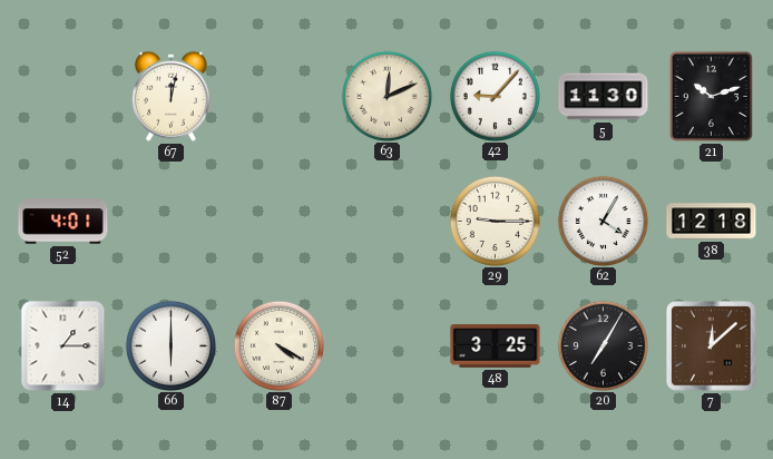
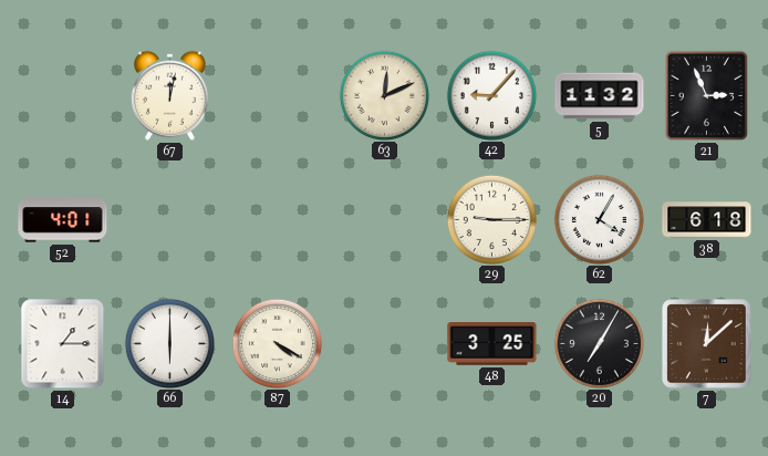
5: 11:30 -> 11:32
21: 10:12 -> 2:56
38: 12:18 -> 6:18
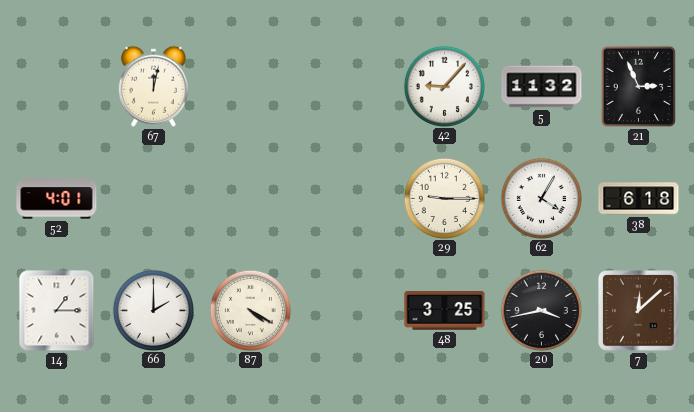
63: 12:11 -> none
66: 6:00 -> 2:00
20: 7:05 -> 3:43
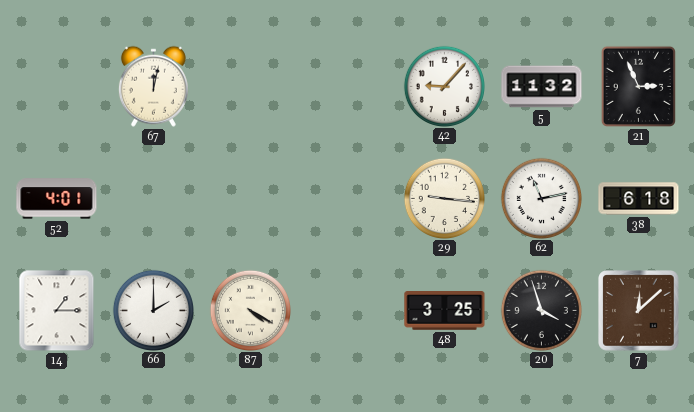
29: 9:15 -> 9:16
62: 4:05 -> 11:13
20: 3:43 -> 3:57
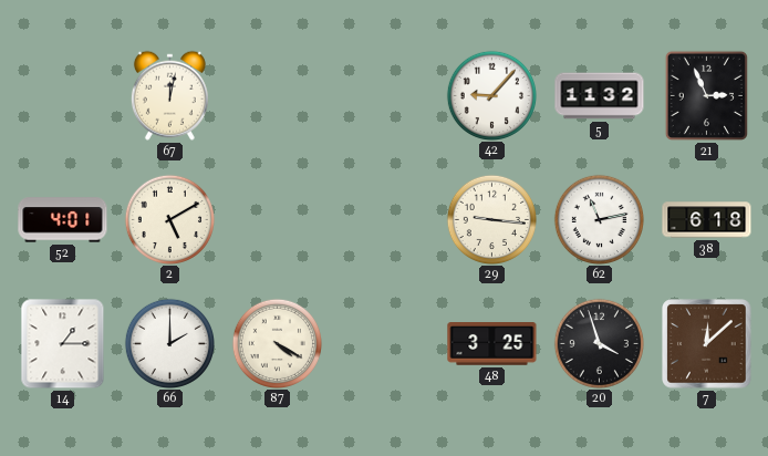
2: none -> 5:10
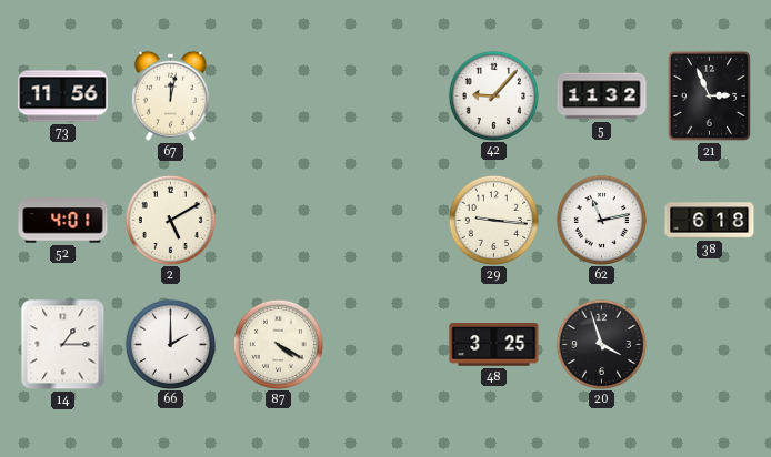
73: none -> 11:56
7: 12:08 -> none
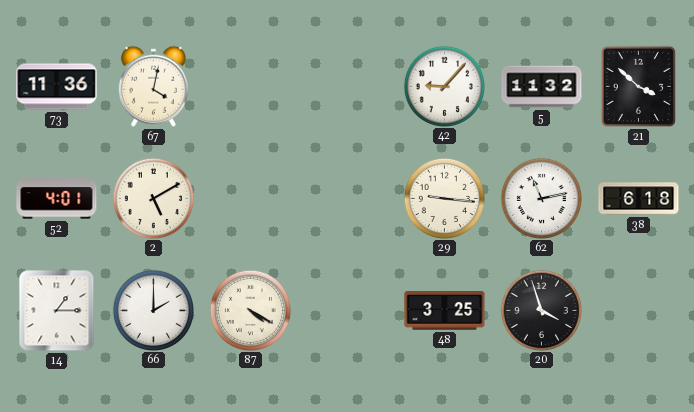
73: 11:56 -> 11:36
67: 12:02 -> 4:02
21: 2:56 -> 3:52
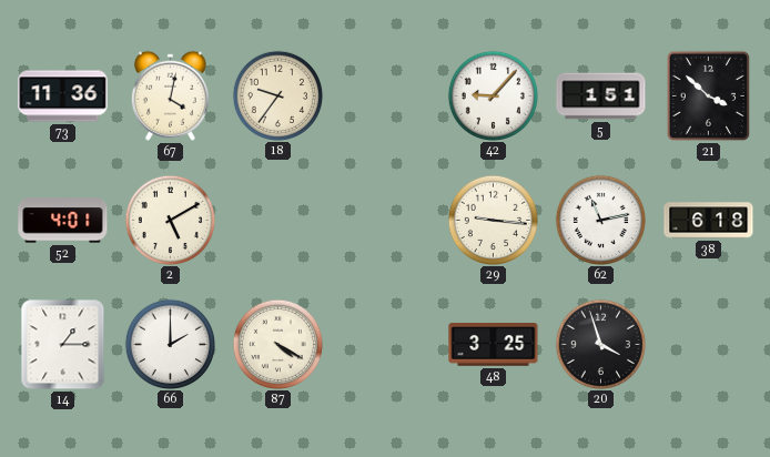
18: none -> 9:36
5: 11:32 -> 1:51
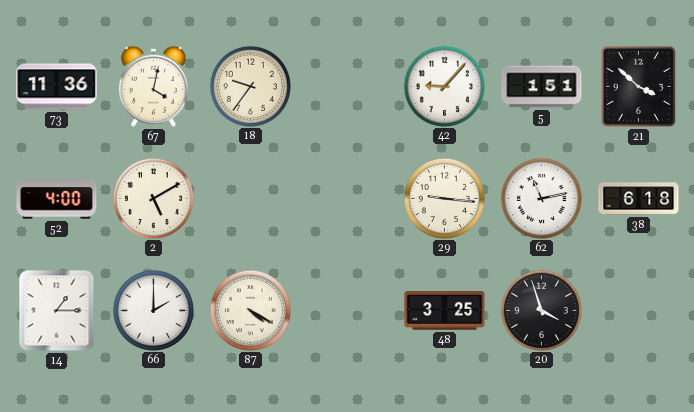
52: 4:01 -> 4:00
